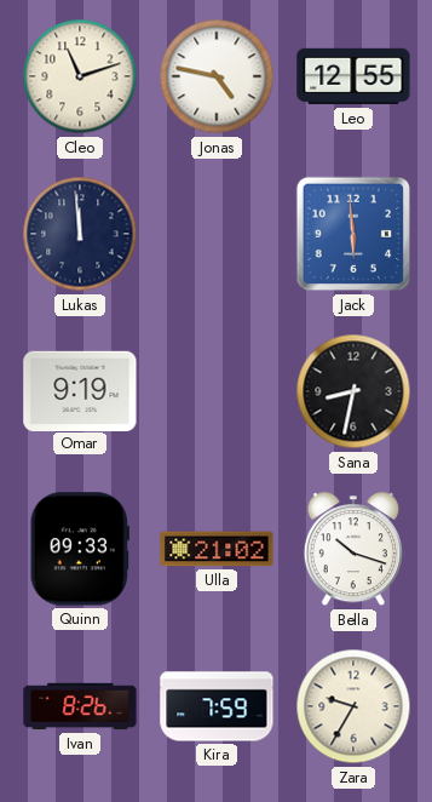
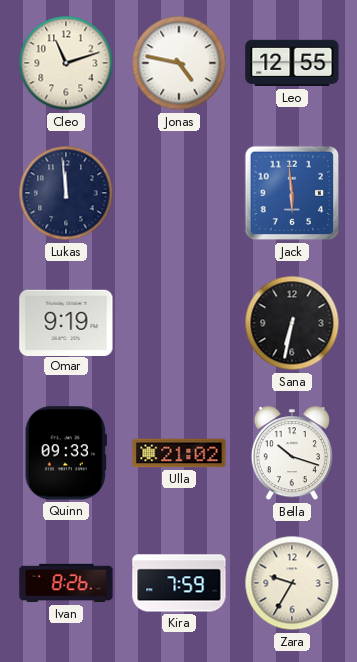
Sana: 8:32 -> 6:32
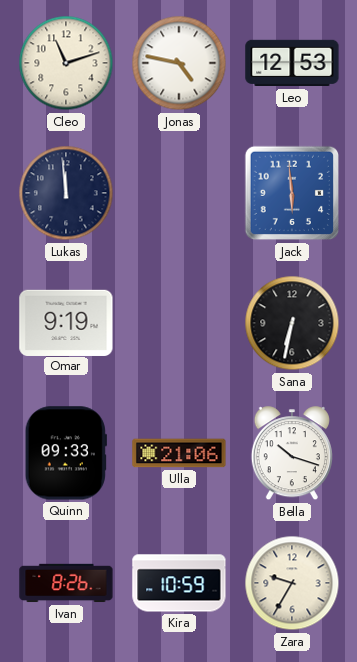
Leo: 12:55 -> 12:53
Ulla: 21:02 -> 21:06
Kira: 7:59 -> 10:59
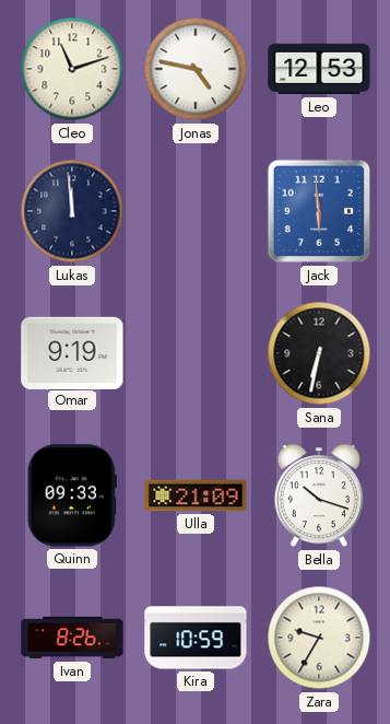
Ulla: 21:06 -> 21:09
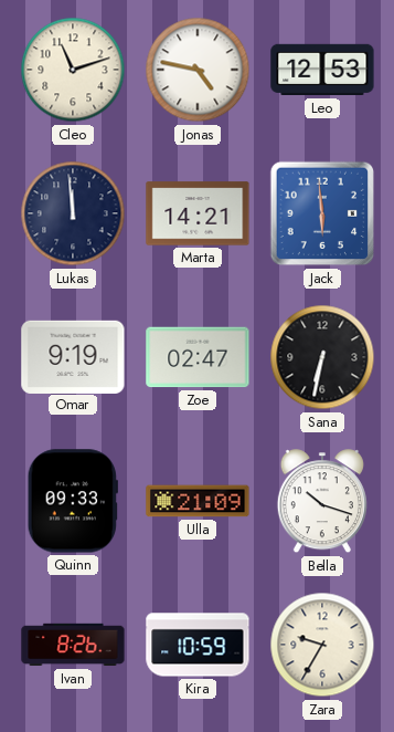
Marta: none -> 14:21
Zoe: none -> 02:47
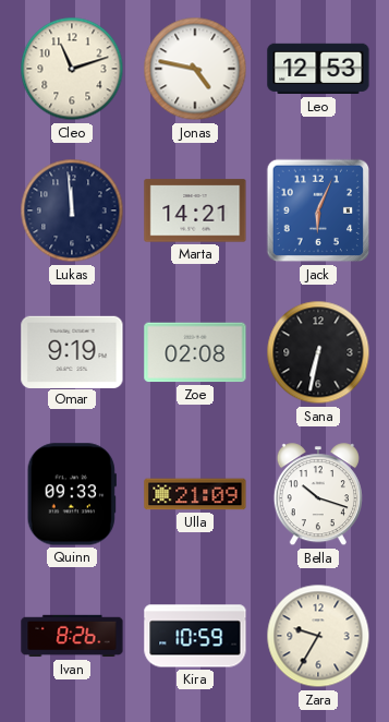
Jack: 5:59 -> 6:04
Zoe: 02:47 -> 02:08
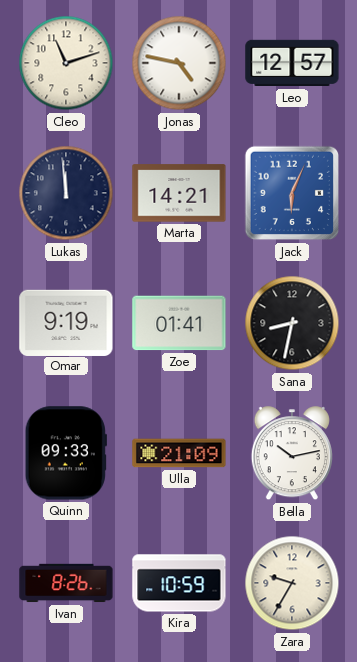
Leo: 12:53 -> 12:57
Zoe: 02:08 -> 01:41
Sana: 6:32 -> 8:32
Bella: 10:18 -> 10:13
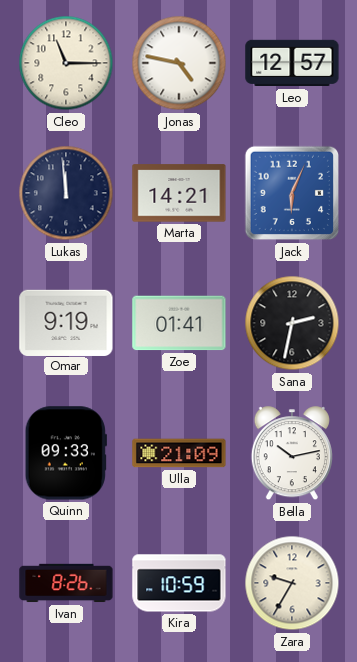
Cleo: 11:12 -> 11:15
Sana: 8:32 -> 2:32
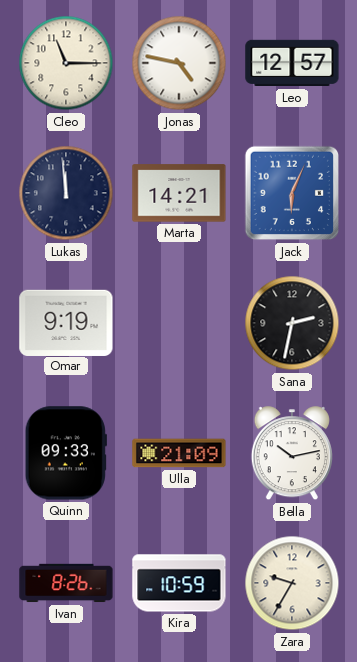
Zoe: 01:41 -> none
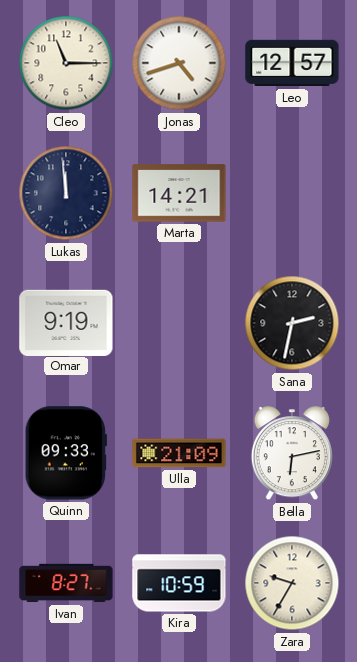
Jonas: 4:47 -> 4:42
Jack: 6:04 -> none
Bella: 10:13 -> 6:13
Ivan: 8:26 -> 8:27
